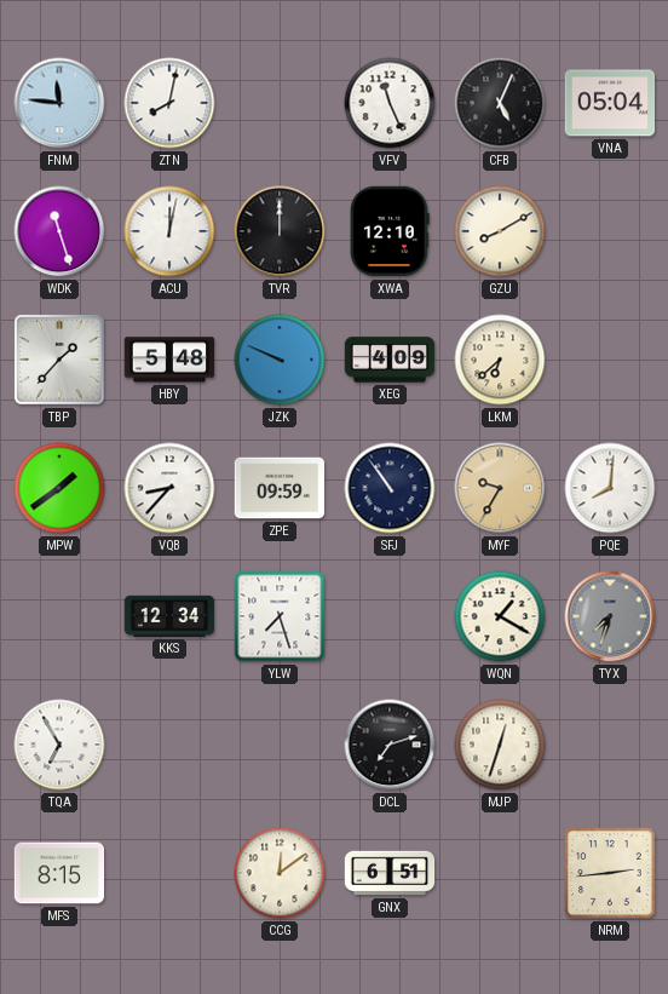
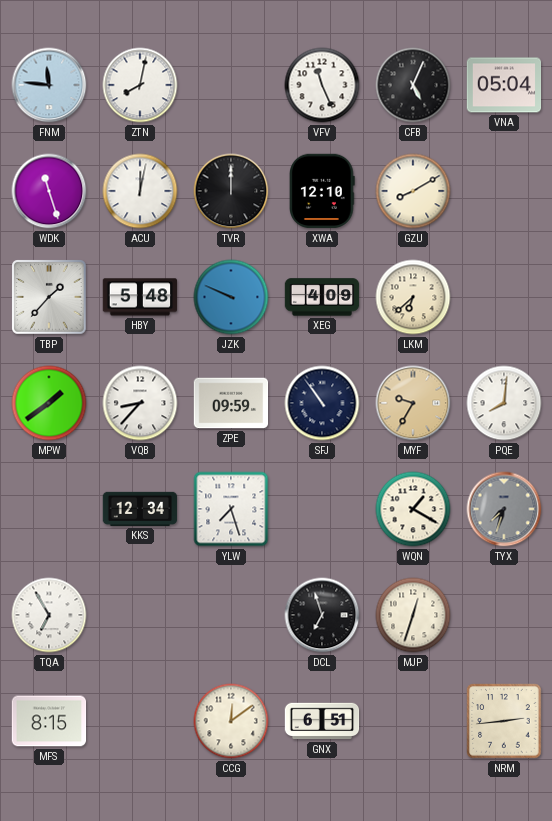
DCL: 7:12 -> 6:57
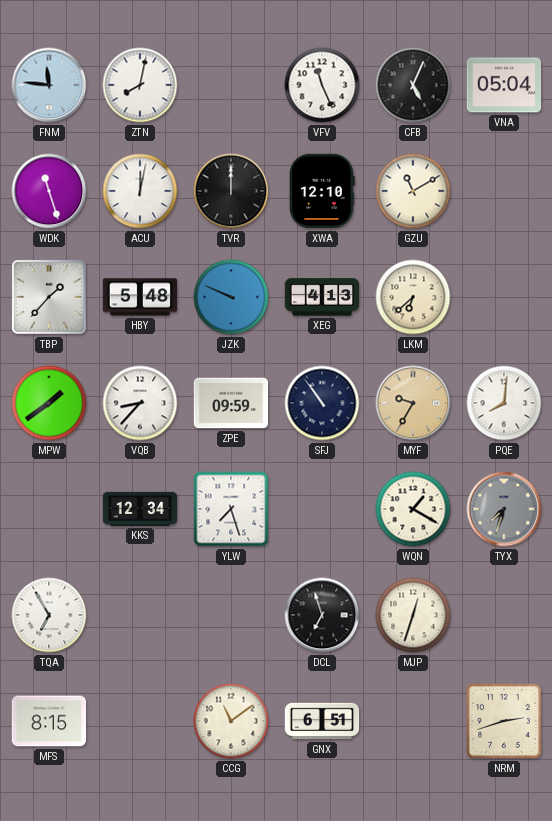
GZU: 8:10 -> 11:10
XEG: 4:09 -> 4:13
CCG: 12:09 -> 11:09
NRM: 2:44 -> 2:42
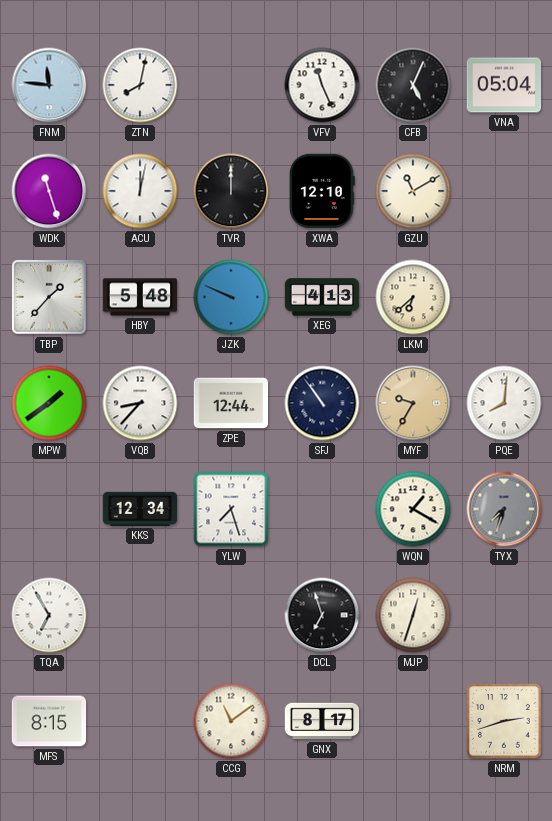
ZPE: 09:59 -> 12:44
GNX: 6:51 -> 8:17
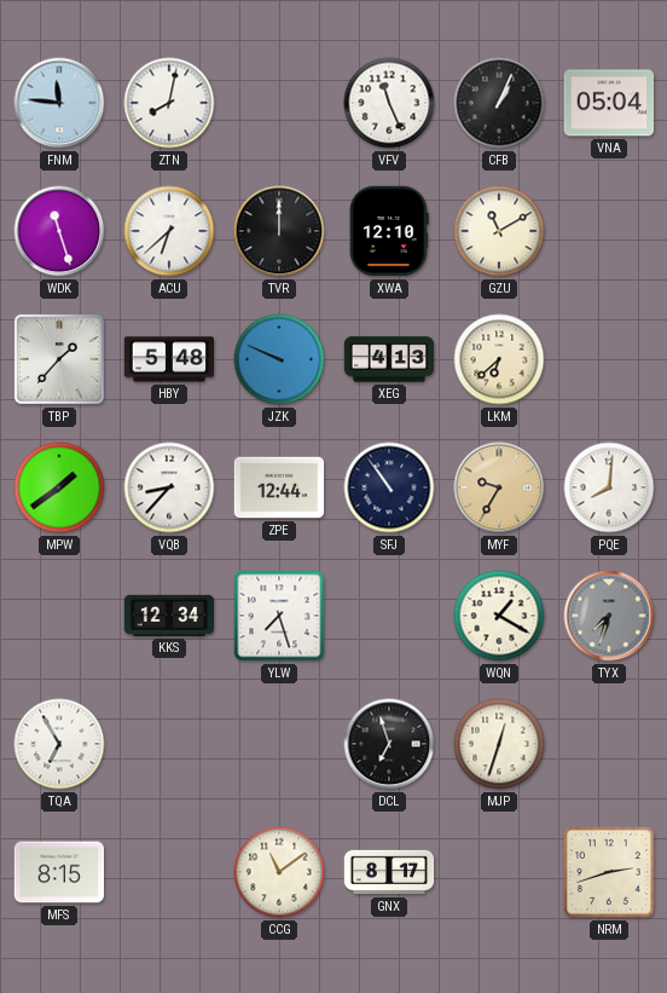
CFB: 5:04 -> 1:04
ACU: 12:02 -> 6:38
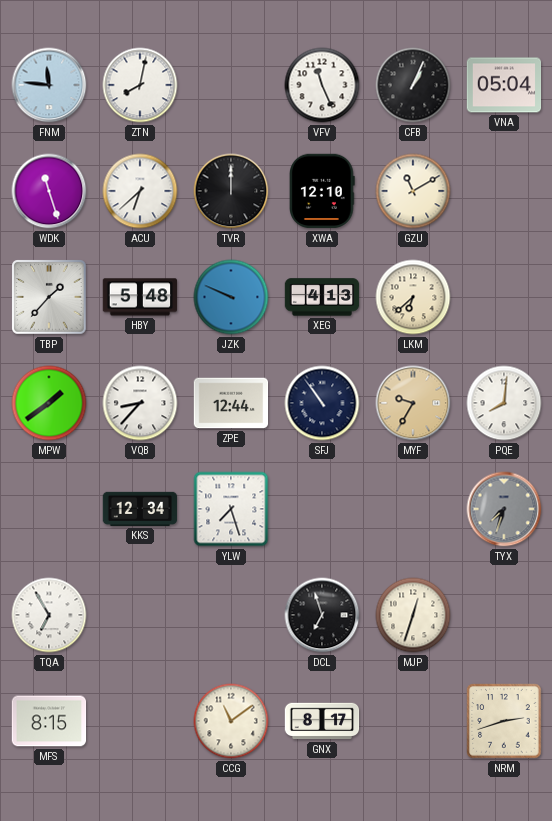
WQN: 1:20 -> none
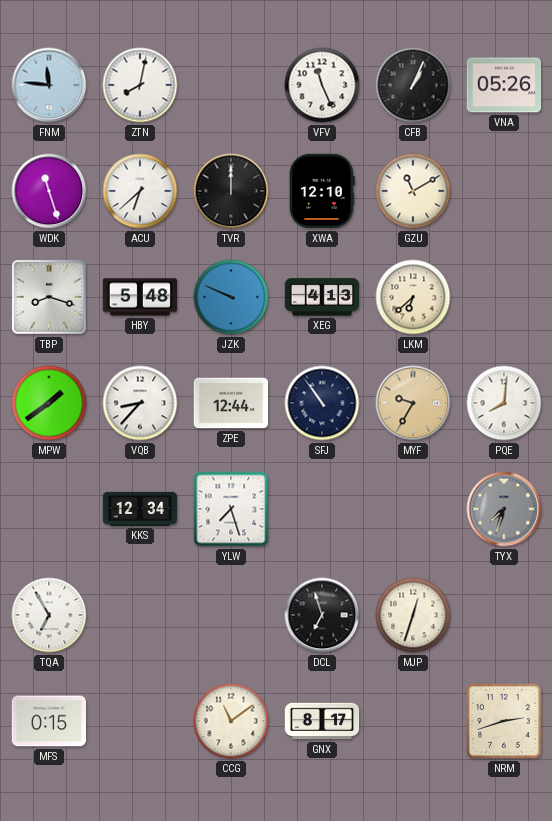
VNA: 05:04 -> 05:26
TBP: 1:37 -> 8:18
MFS: 8:15 -> 0:15
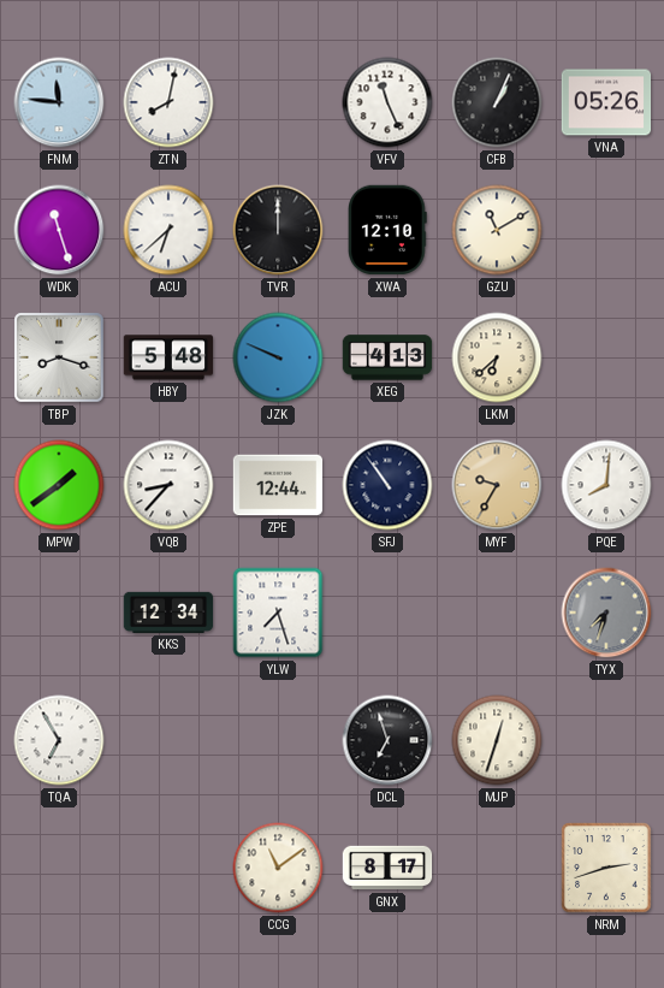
MFS: 0:15 -> none
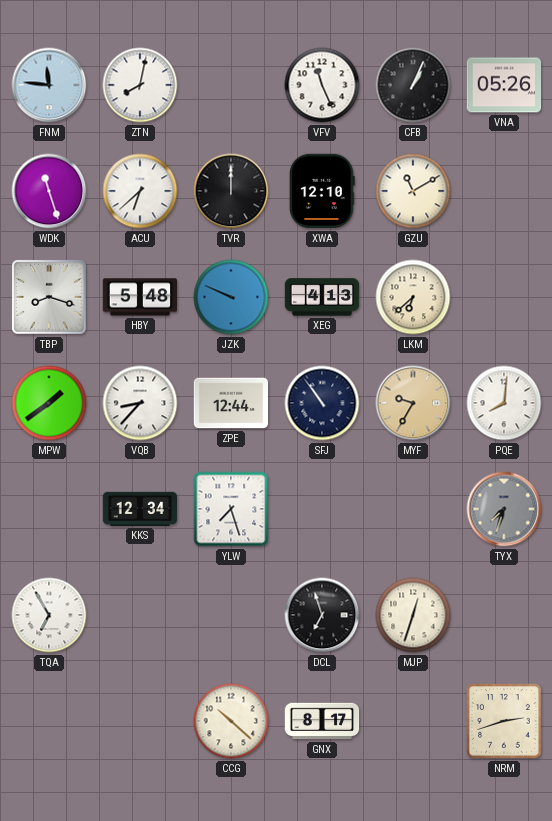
CCG: 11:09 -> 10:22
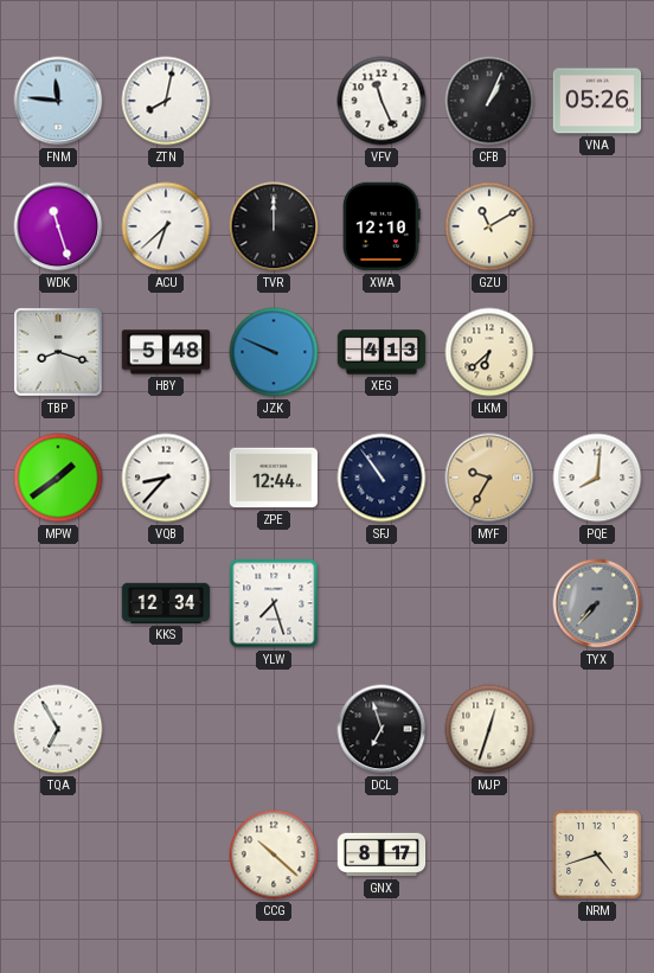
TYX: 7:33 -> 7:37
NRM: 2:42 -> 4:42
